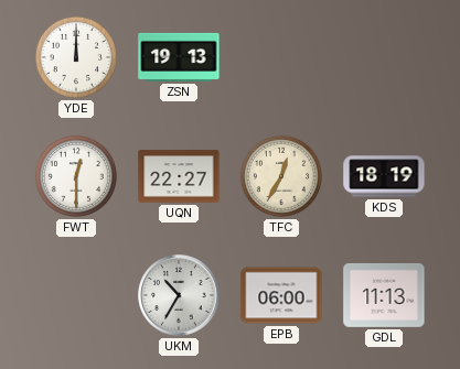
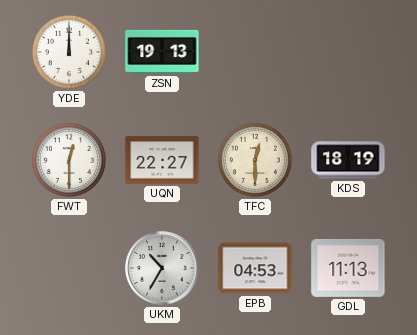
TFC: 12:35 -> 12:30
EPB: 06:00 -> 04:53
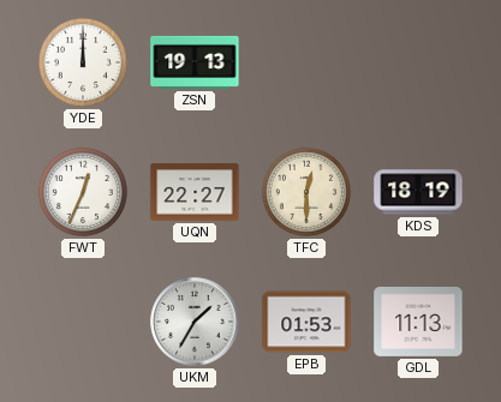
FWT: 12:30 -> 12:34
UKM: 10:35 -> 1:35
EPB: 04:53 -> 01:53
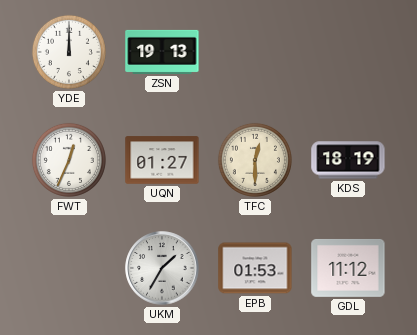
UQN: 22:27 -> 01:27
GDL: 11:13 -> 11:12
